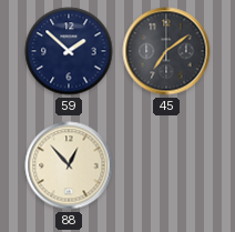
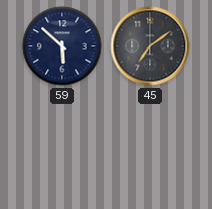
59: 1:52 -> 5:52
88: 12:53 -> none
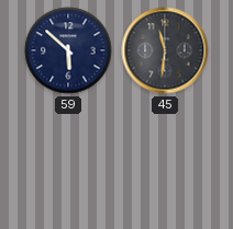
45: 7:09 -> 11:31
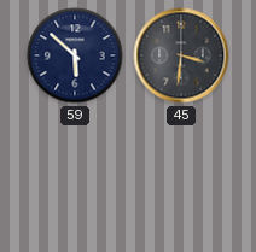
45: 11:31 -> 3:31
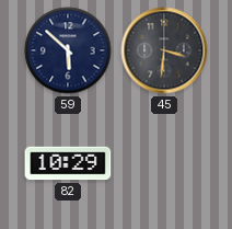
82: none -> 10:29
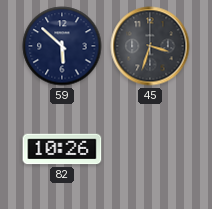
45: 3:31 -> 3:33
82: 10:29 -> 10:26
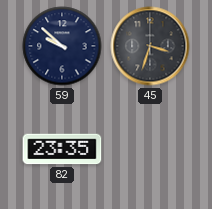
59: 5:52 -> 9:52
82: 10:26 -> 23:35
